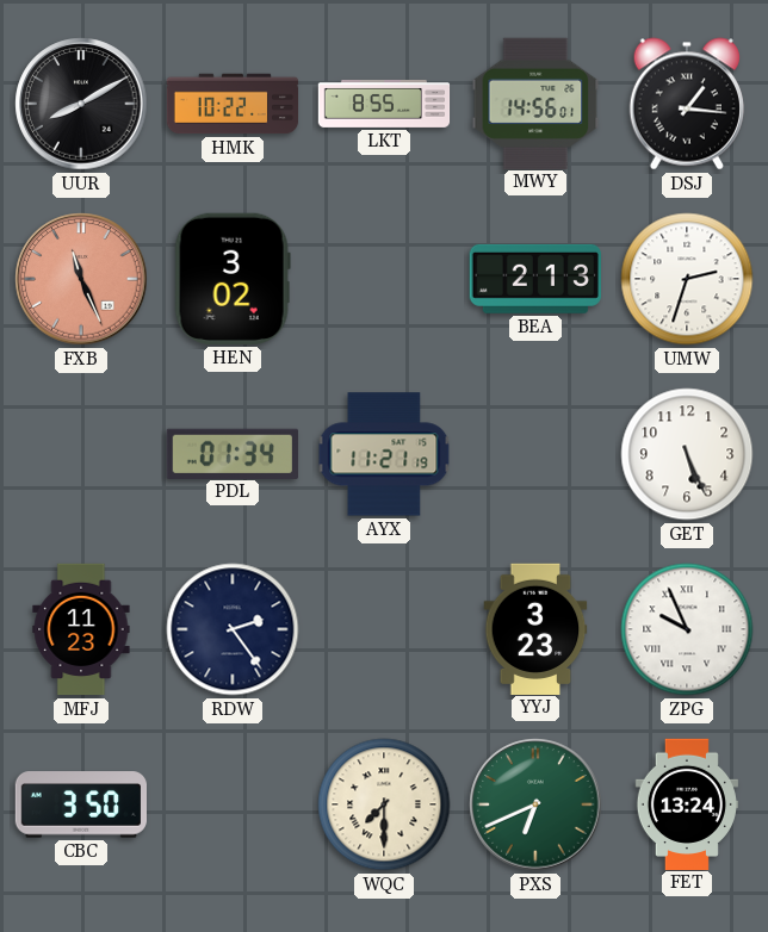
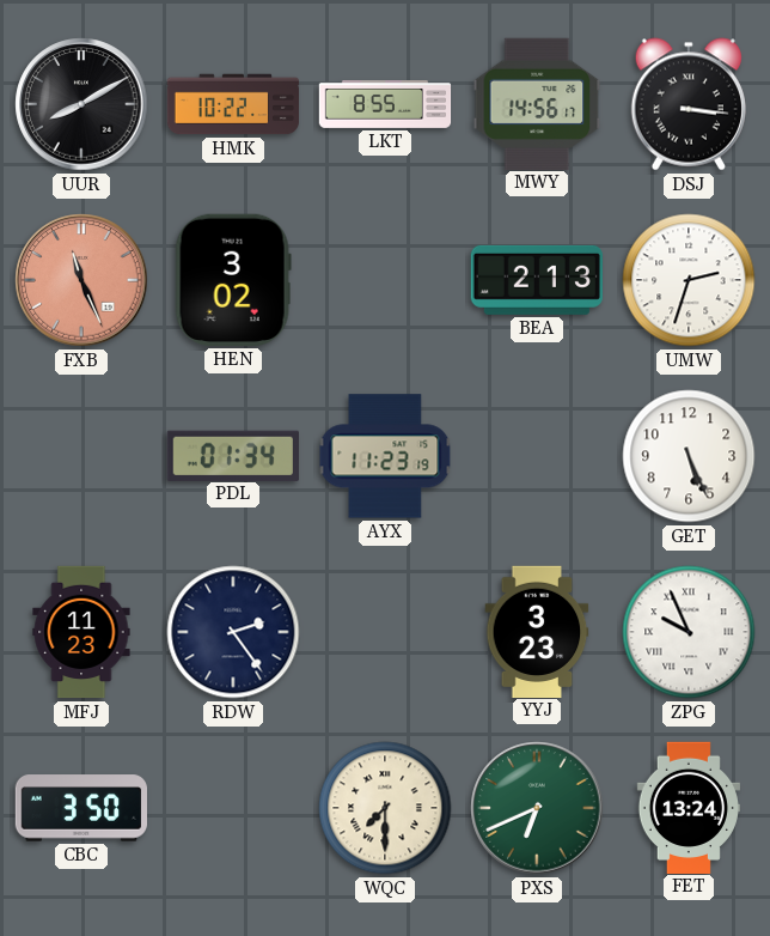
MWY: 14:56:01 -> 14:56:17
DSJ: 1:16 -> 3:16
AYX: 11:21 -> 11:23
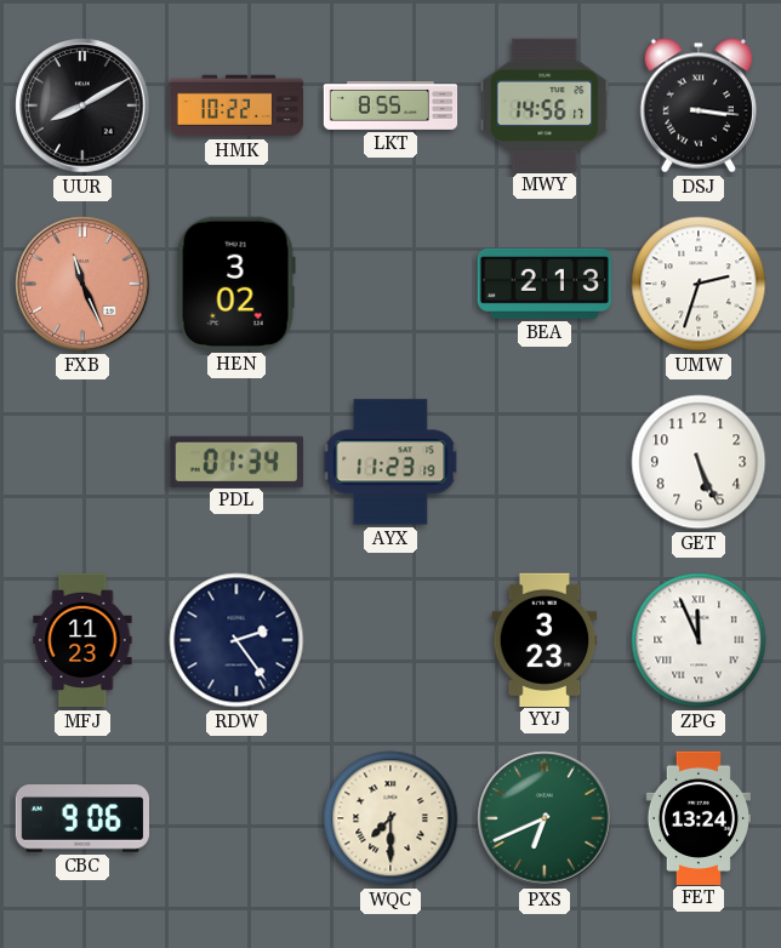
ZPG: 9:56 -> 11:56
CBC: 3:50 -> 9:06
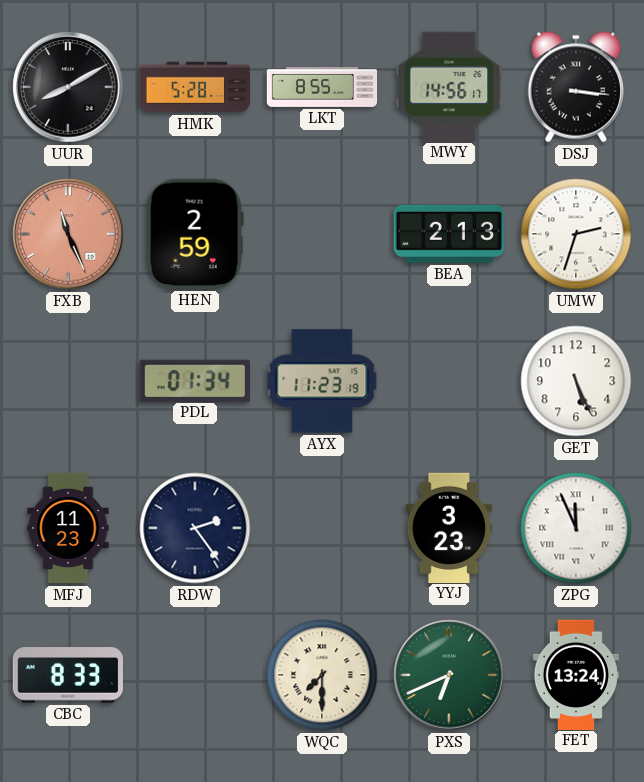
HMK: 10:22 -> 5:28
HEN: 3:02 -> 2:59
CBC: 9:06 -> 8:33
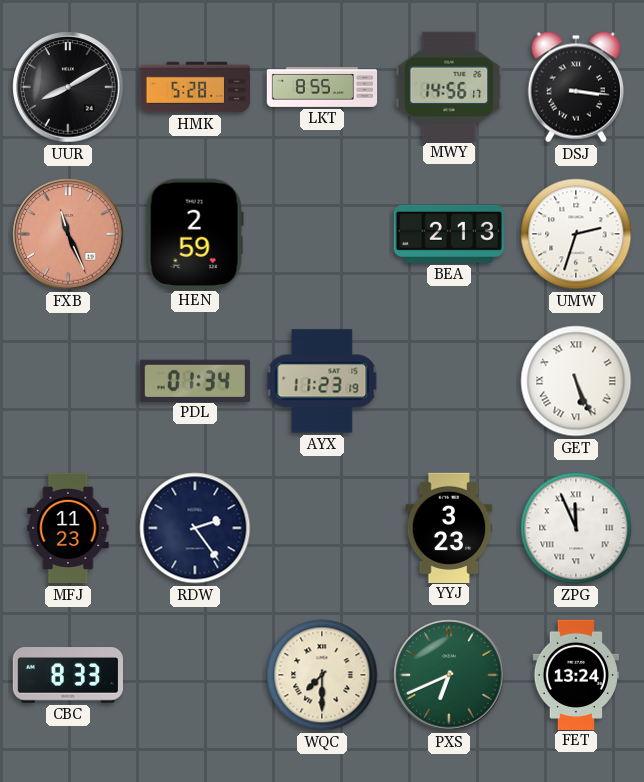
GET numerals: Arabic -> Roman
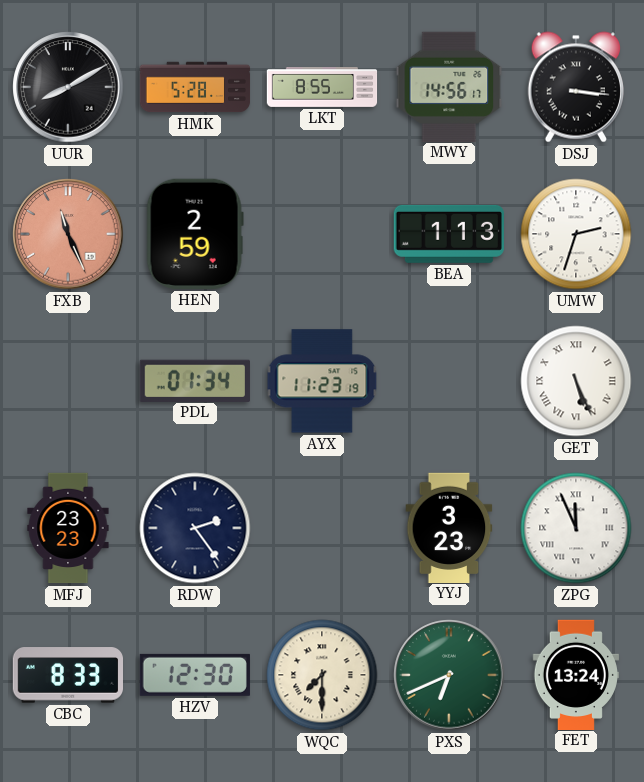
BEA: 2:13 -> 1:13
MFJ: 11:23 -> 23:23
HZV: none -> 12:30
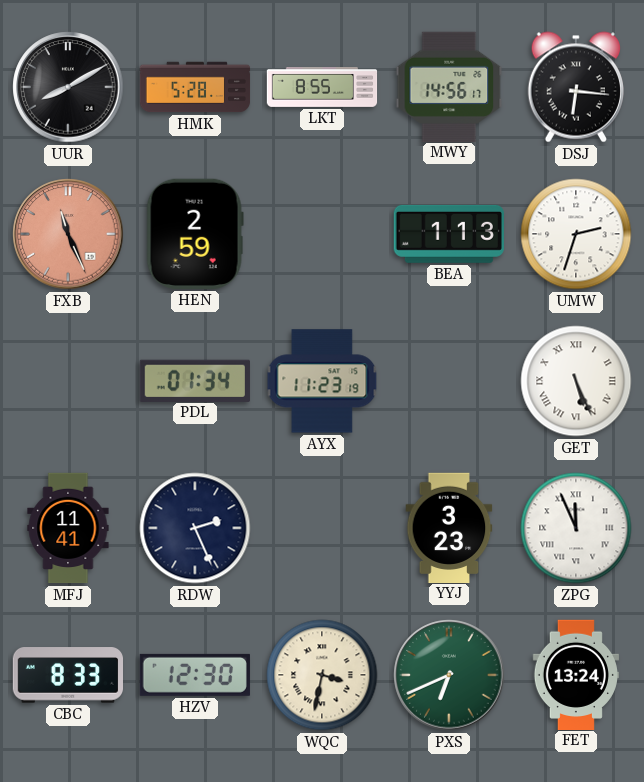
DSJ: 3:16 -> 6:16
MFJ: 23:23 -> 11:41
RDW: 2:24 -> 2:26
WQC: 7:30 -> 3:32
